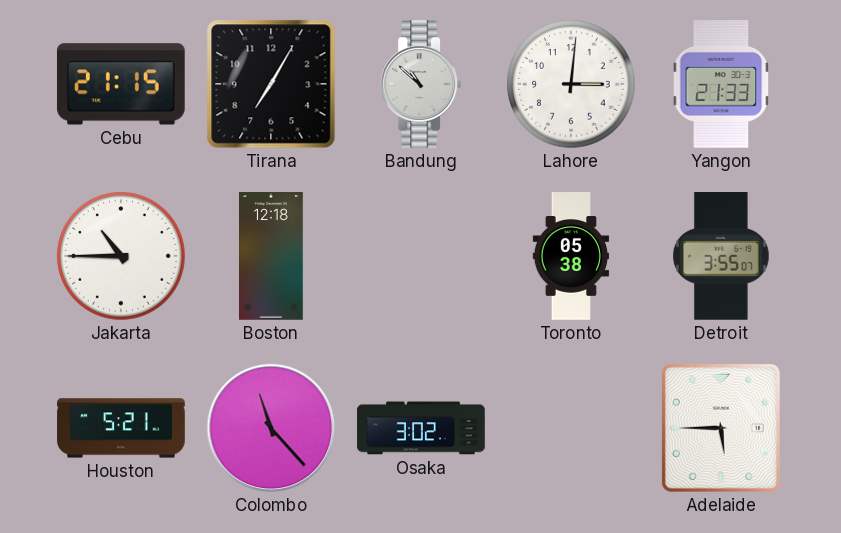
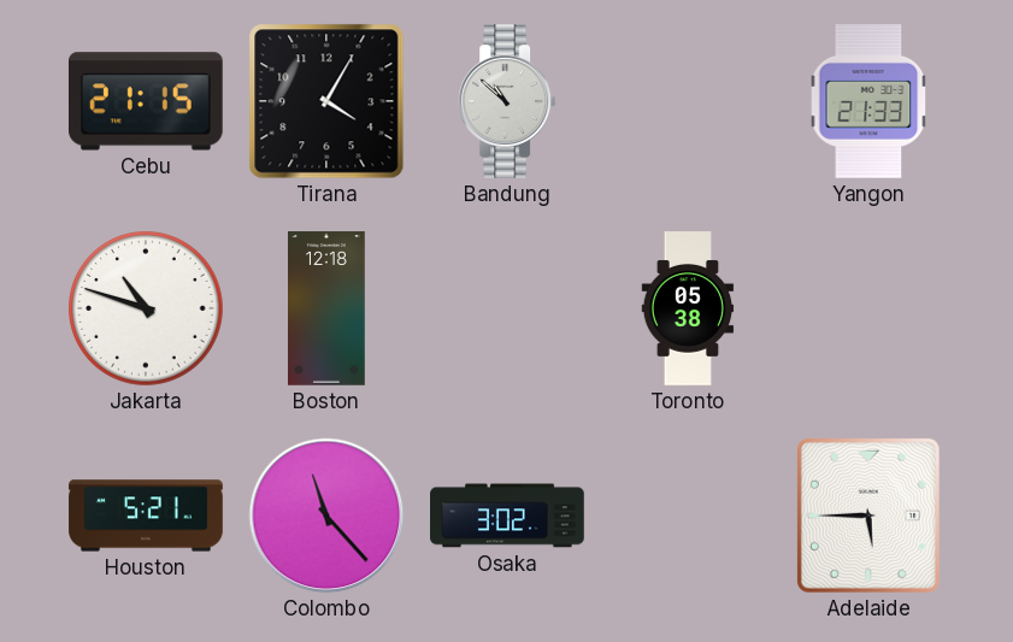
Tirana: 7:05 -> 4:05
Lahore: 3:01 -> none
Jakarta: 10:45 -> 10:48
Detroit: 3:55 -> none
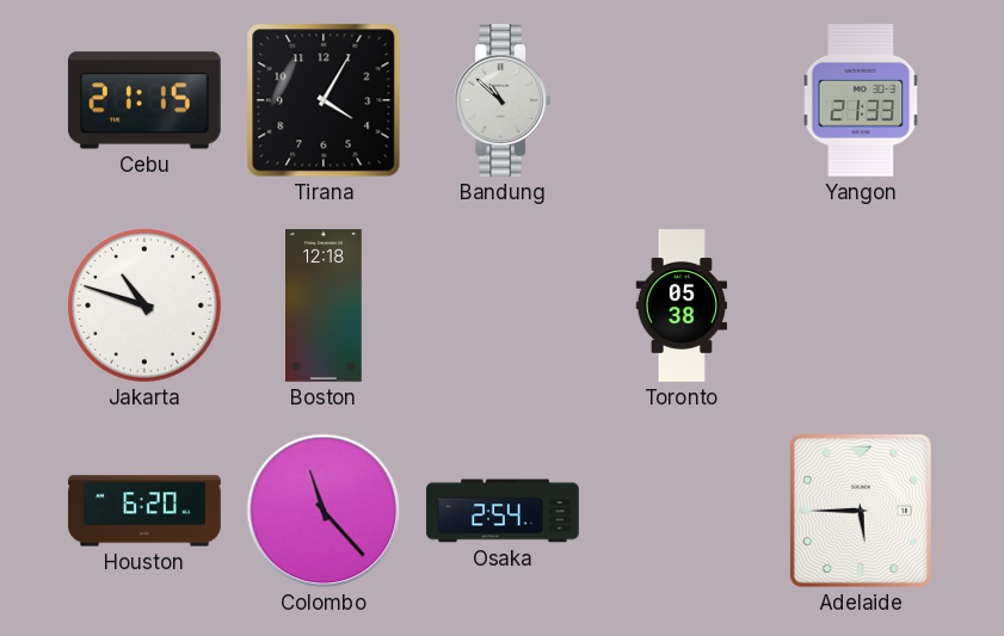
Houston: 5:21 -> 6:20
Osaka: 3:02 -> 2:54
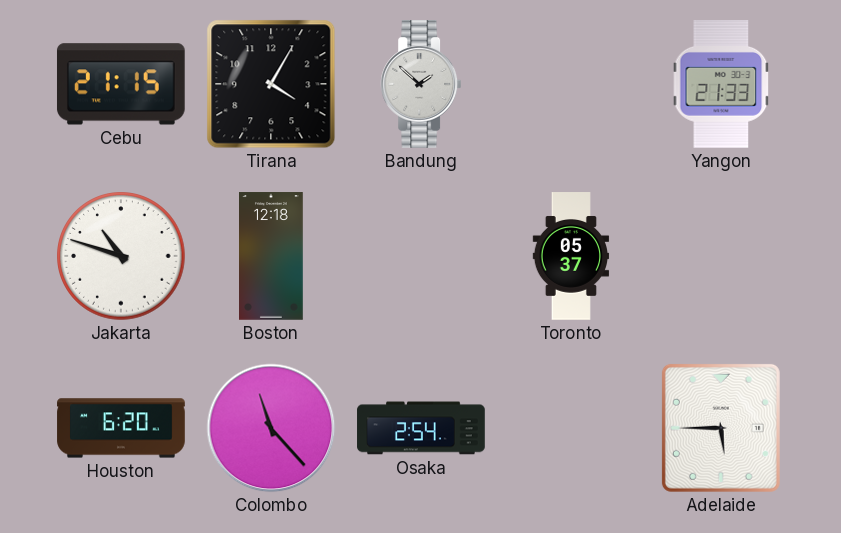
Bandung: 10:52 -> 1:52
Toronto: 05:38 -> 05:37
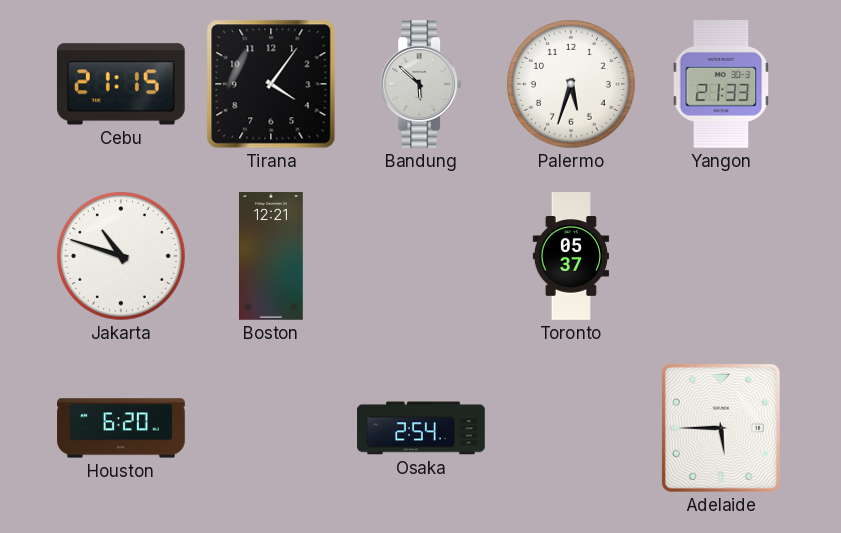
Tirana: 4:05 -> 4:06
Bandung: 1:52 -> 5:52
Palermo: none -> 5:33
Boston: 12:18 -> 12:21
Colombo: 11:23 -> none
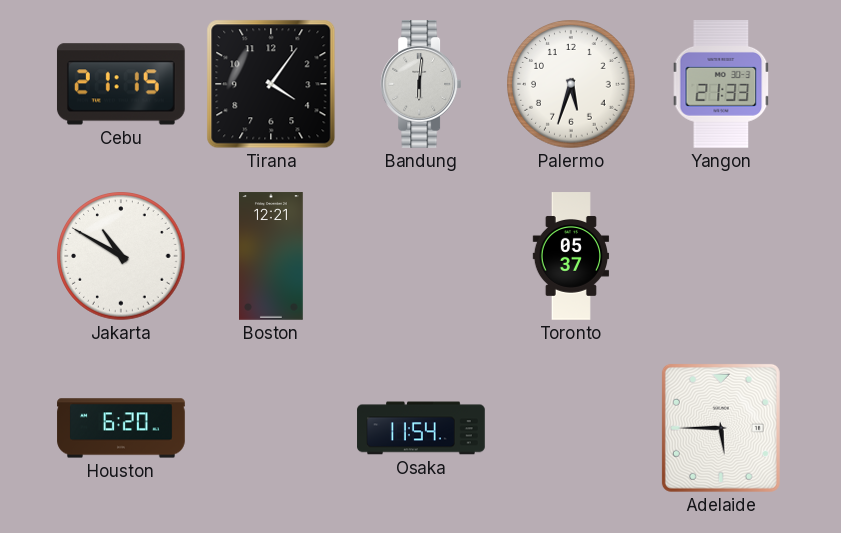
Bandung: 5:52 -> 6:01
Jakarta: 10:48 -> 10:50
Osaka: 2:54 -> 11:54
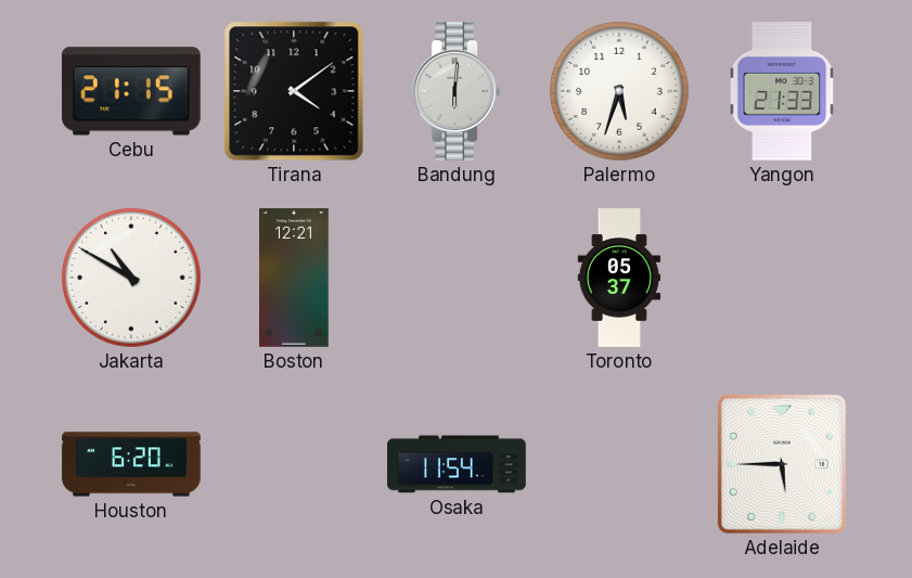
Tirana: 4:06 -> 4:09
